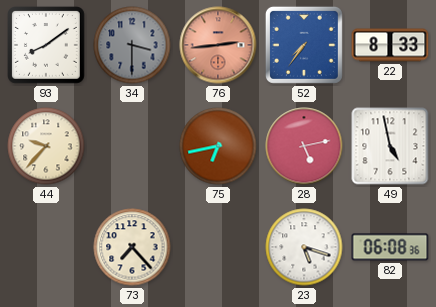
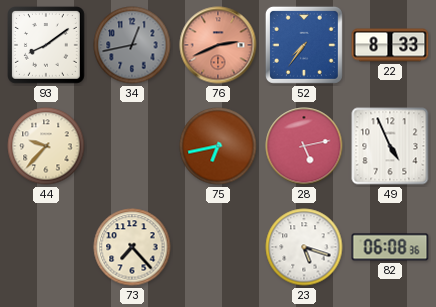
34: 3:30 -> 12:43
76: 2:44 -> 2:41
49: 4:58 -> 4:56
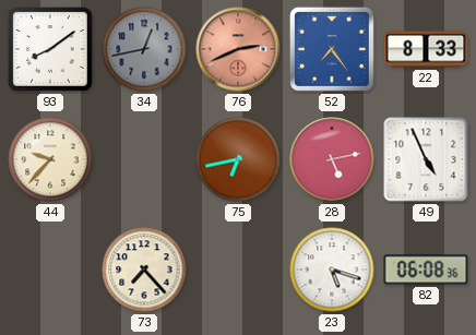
52: 7:36 -> 7:24
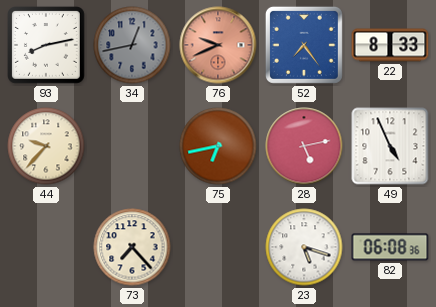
93: 8:09 -> 8:13
76: 2:41 -> 9:41
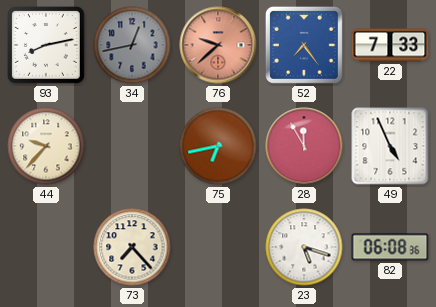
76: 9:41 -> 9:38
22: 8:33 -> 7:33
28: 5:13 -> 11:55
